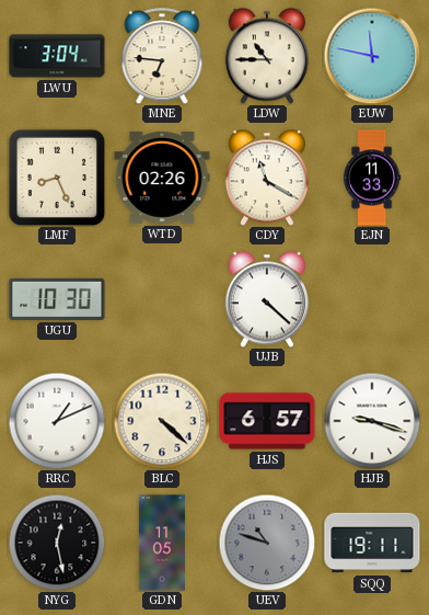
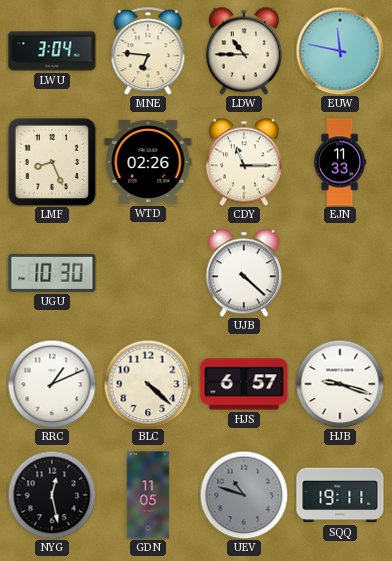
CDY: 11:20 -> 11:15
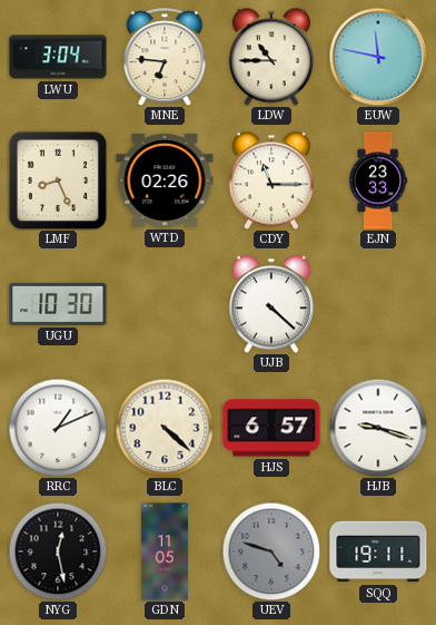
EJN: 11:33 -> 23:33
UEV: 10:48 -> 4:48
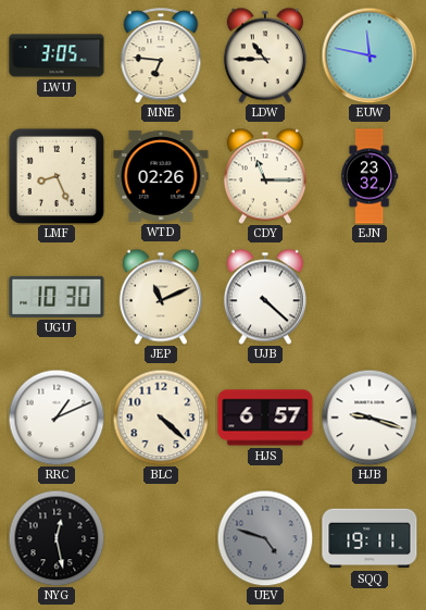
LWU: 3:04 -> 3:05
EJN: 23:33 -> 23:32
JEP: none -> 11:11
GDN: 11:05 -> none
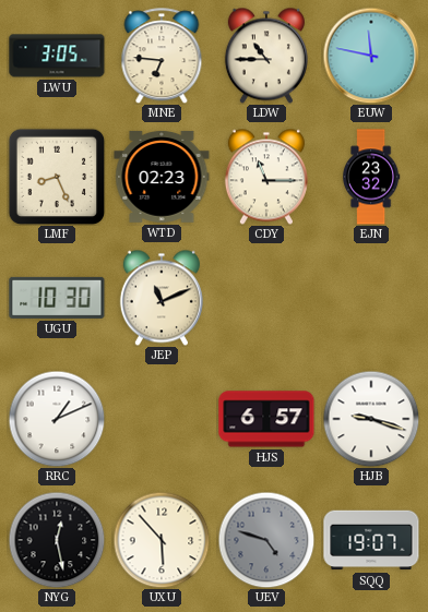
WTD: 02:26 -> 02:23
UJB: 4:22 -> none
BLC: 4:22 -> none
UXU: none -> 5:53
SQQ: 19:11 -> 19:07
